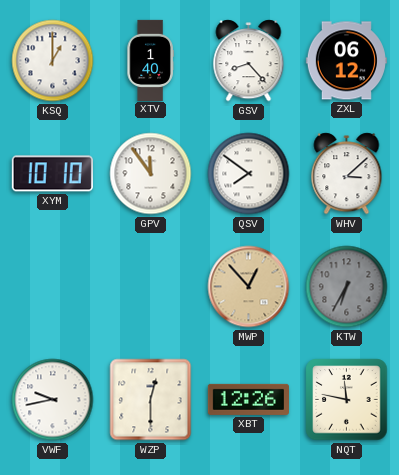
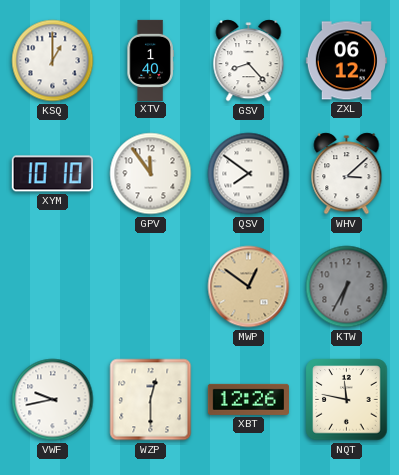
MWP: 12:53 -> 12:51
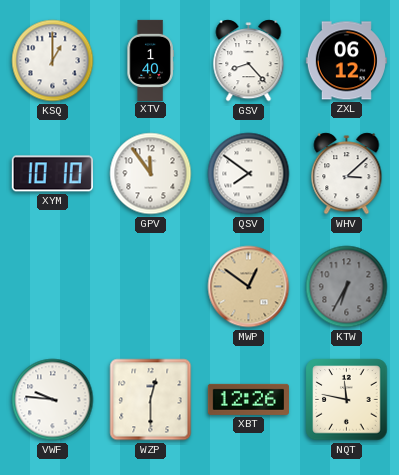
VWF: 9:43 -> 9:46
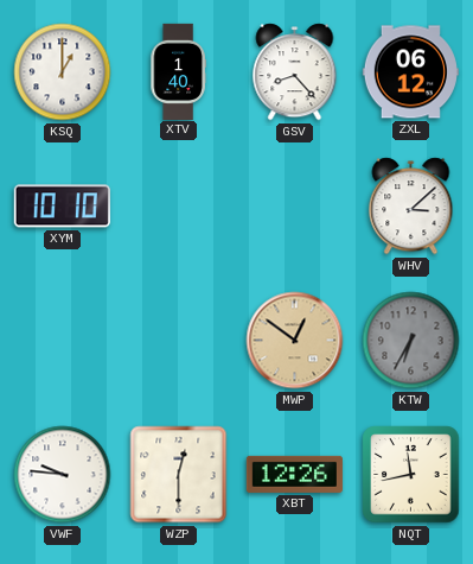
GPV: 11:54 -> none
QSV: 7:51 -> none
NQT: 11:47 -> 11:43
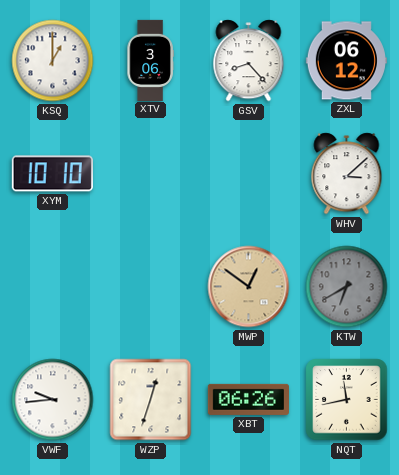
XTV: 1:40 -> 3:06
KTW: 6:35 -> 6:40
VWF: 9:46 -> 9:44
WZP: 12:30 -> 12:33
XBT: 12:26 -> 06:26
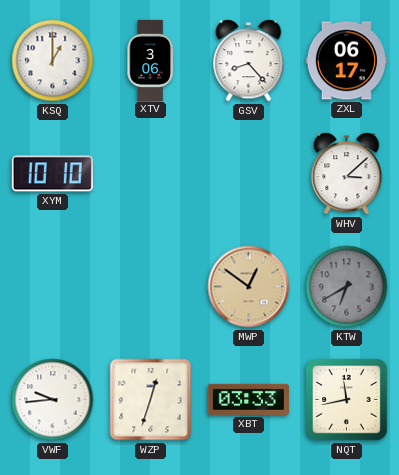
ZXL: 06:12 -> 06:17
XBT: 06:26 -> 03:33
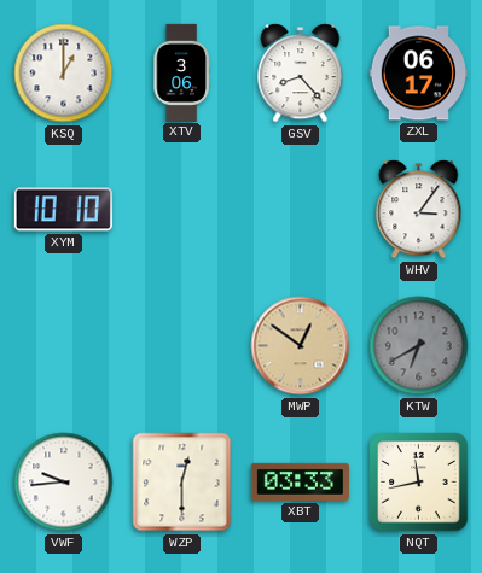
WHV: 3:08 -> 3:06
WZP: 12:33 -> 12:30
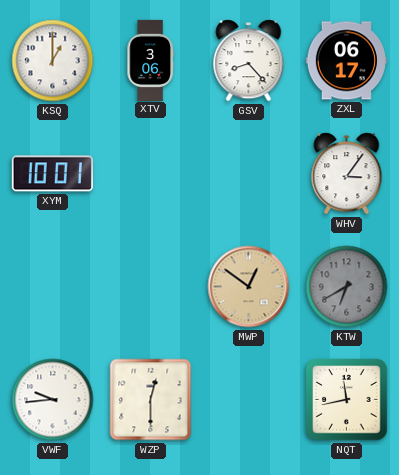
XYM: 10:10 -> 10:01
XBT: 03:33 -> none
